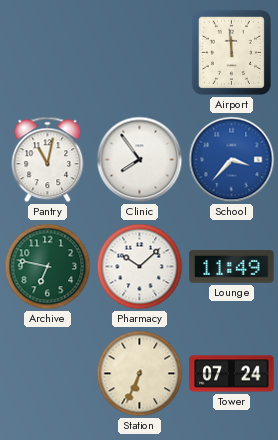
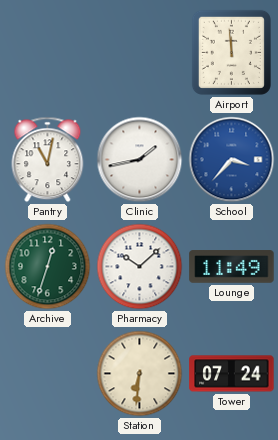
Clinic: 7:54 -> 1:43
Archive: 6:47 -> 12:33
Station: 6:34 -> 6:31
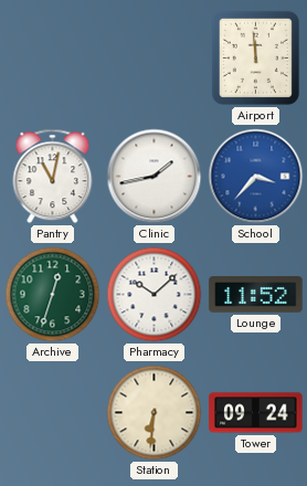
Lounge: 11:49 -> 11:52
Tower: 07:24 -> 09:24
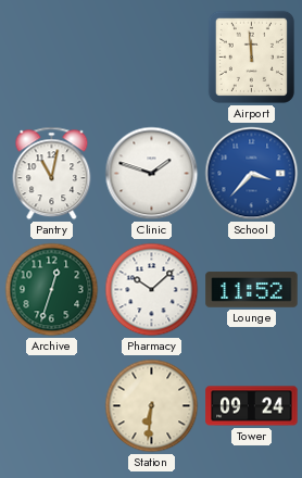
Clinic: 1:43 -> 1:48
